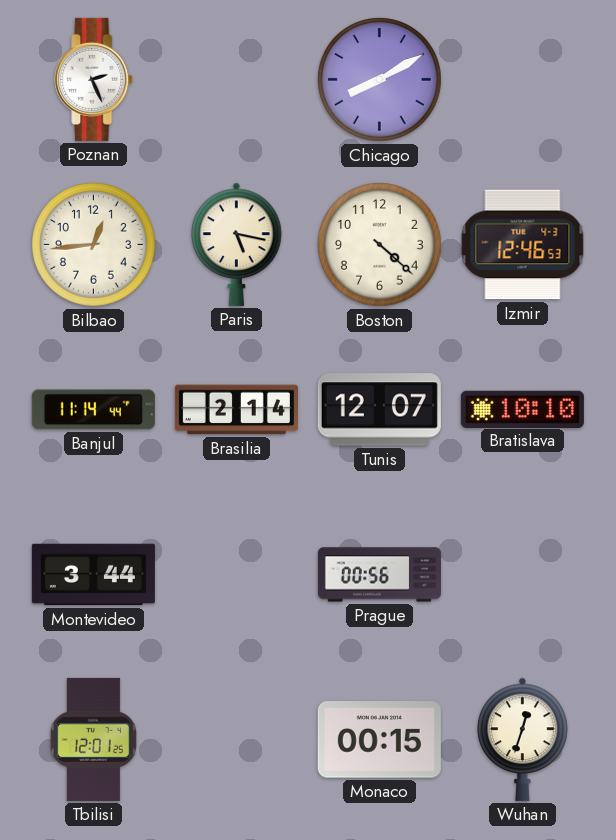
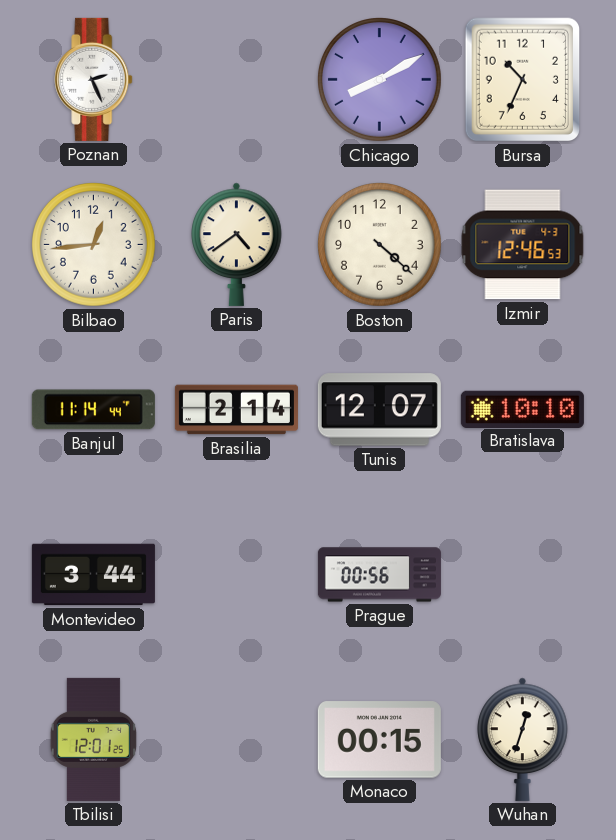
Bursa: none -> 10:34
Paris: 5:17 -> 4:39
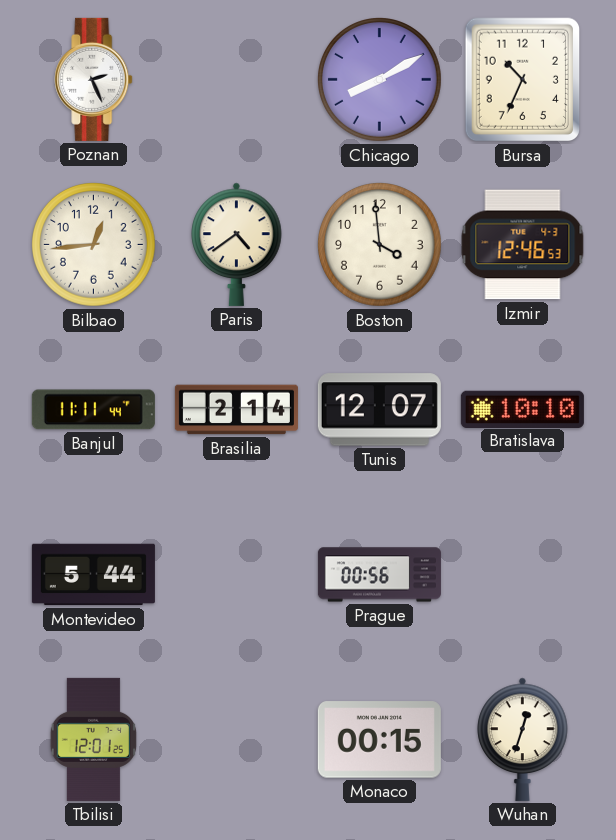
Boston: 4:22 -> 3:59
Banjul: 11:14 -> 11:11
Montevideo: 3:44 -> 5:44
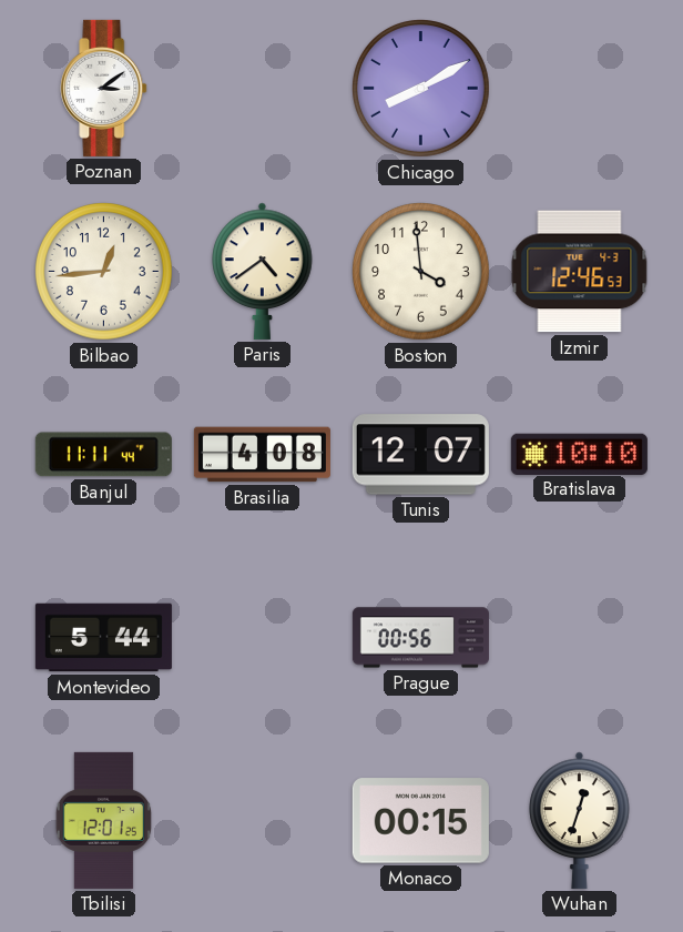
Poznan: 2:26 -> 3:09
Bursa: 10:34 -> none
Brasilia: 2:14 -> 4:08
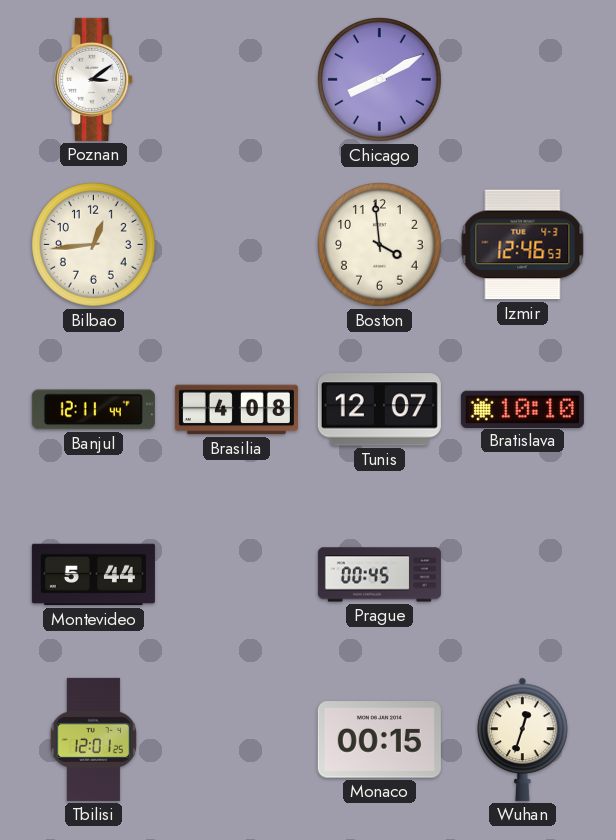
Paris: 4:39 -> none
Banjul: 11:11 -> 12:11
Prague: 00:56 -> 00:45
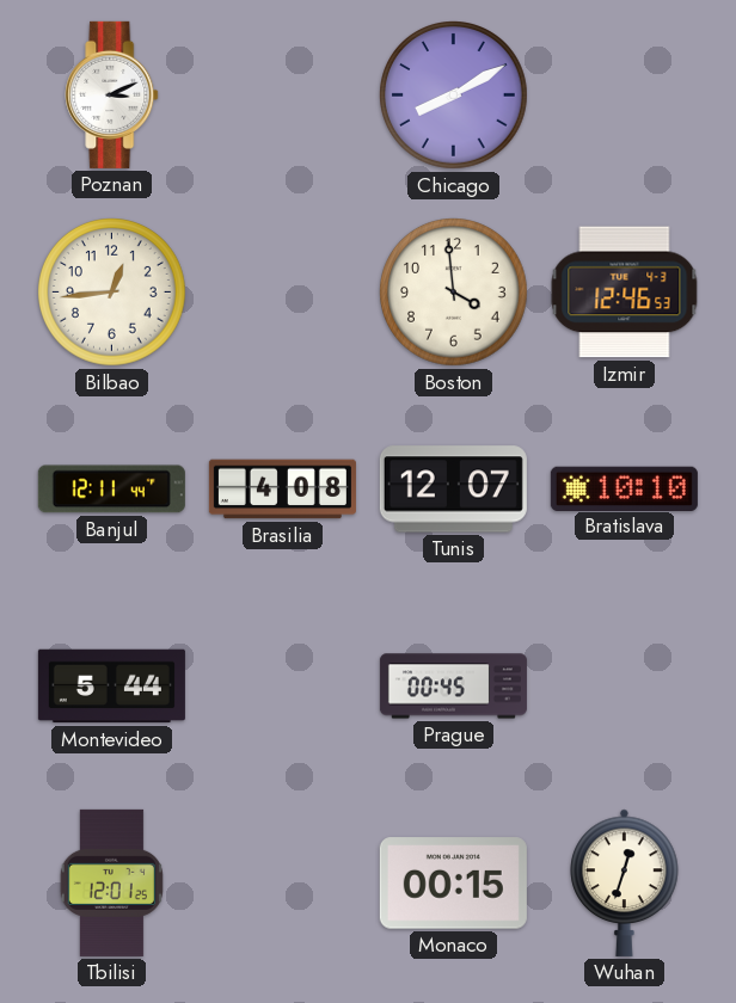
Poznan: 3:09 -> 3:11
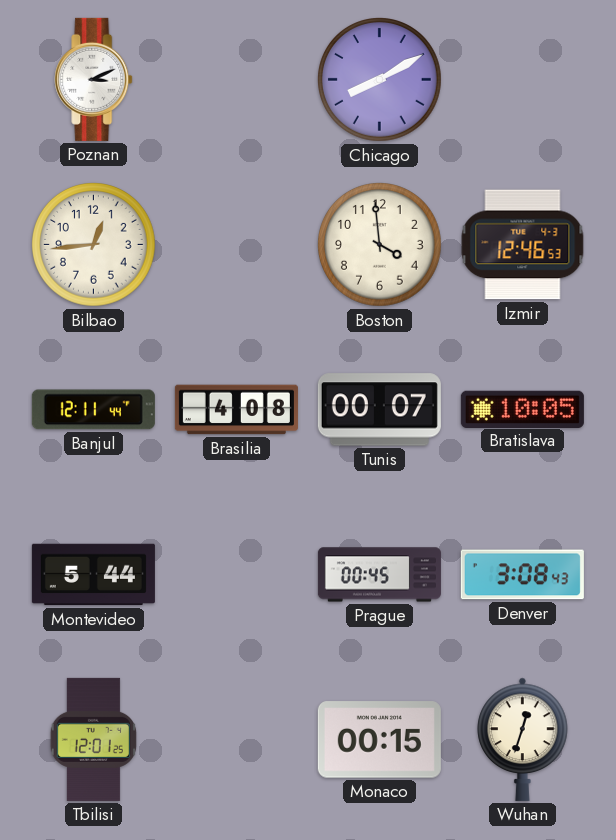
Tunis: 12:07 -> 00:07
Bratislava: 10:10 -> 10:05
Denver: none -> 3:08
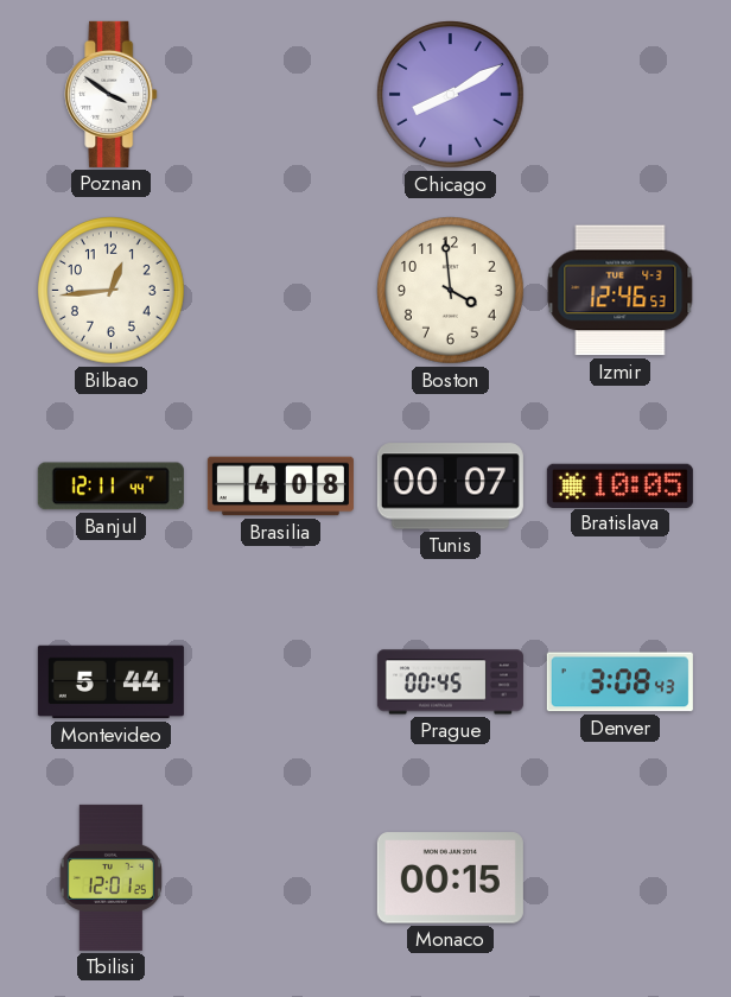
Poznan: 3:11 -> 3:51
Wuhan: 12:33 -> none
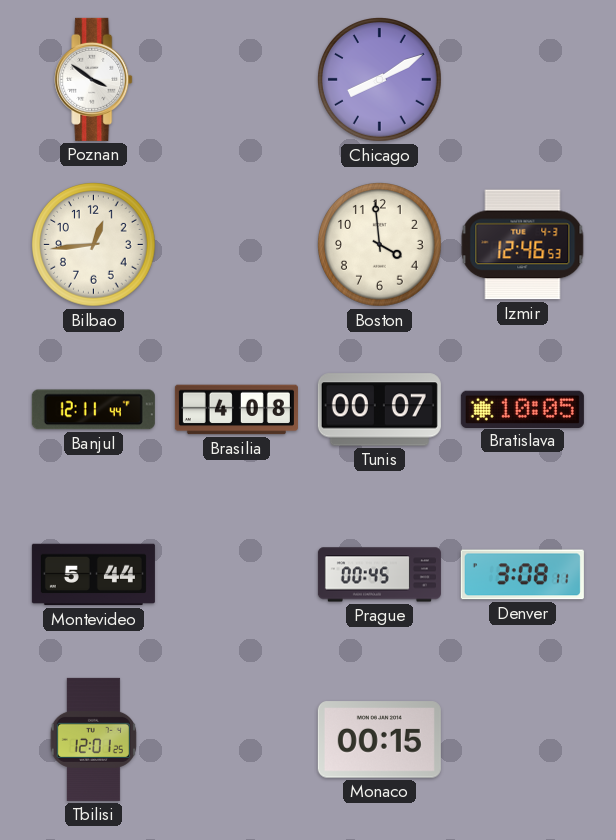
Denver: 3:08:43 -> 3:08:11
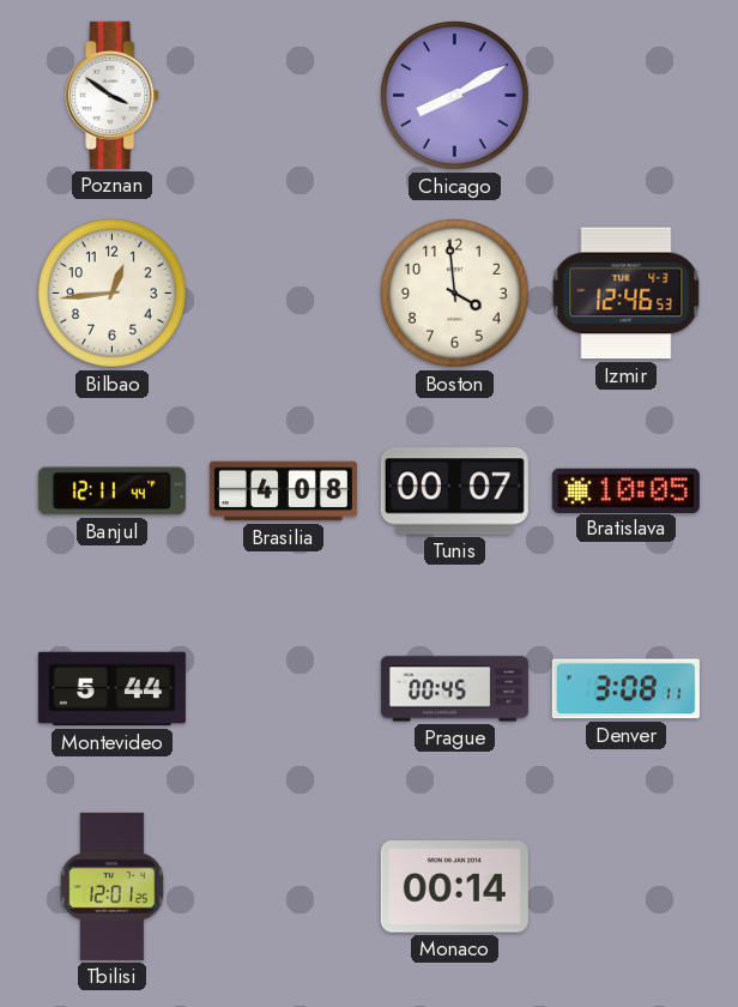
Monaco: 00:15 -> 00:14
